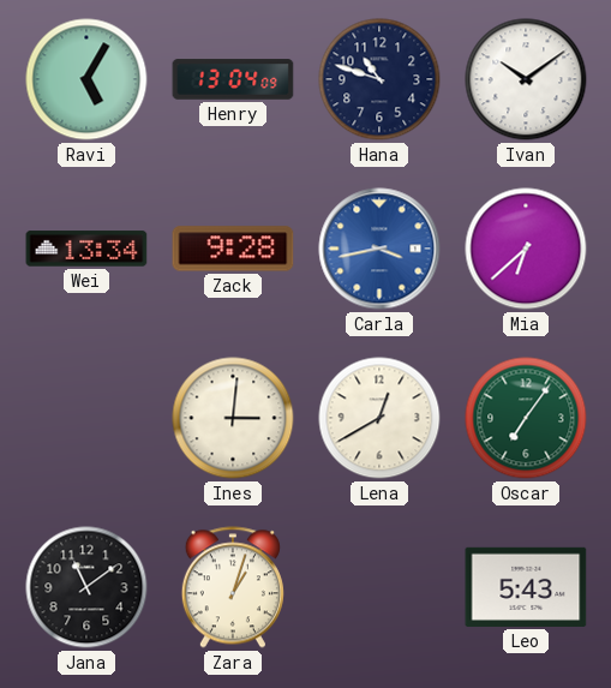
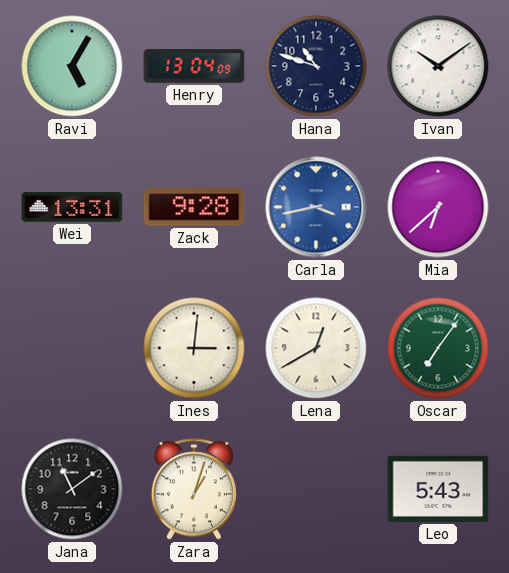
Wei: 13:34 -> 13:31
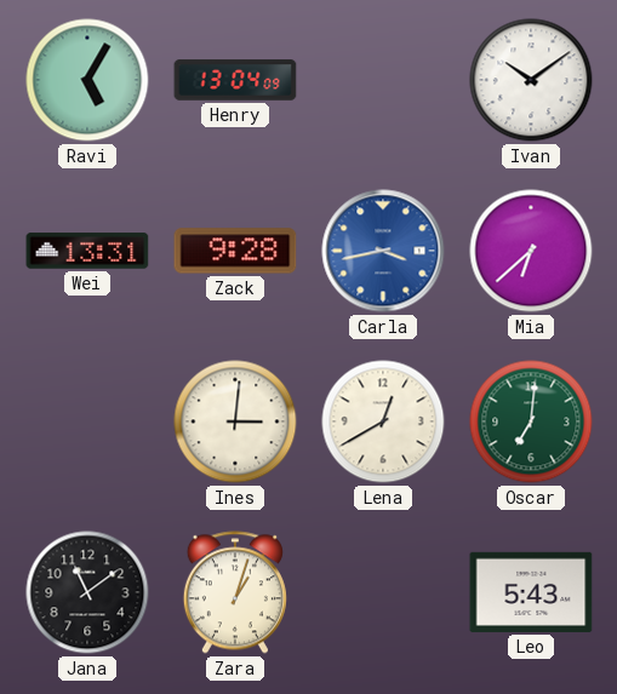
Hana: 10:48 -> none
Oscar: 7:06 -> 7:01
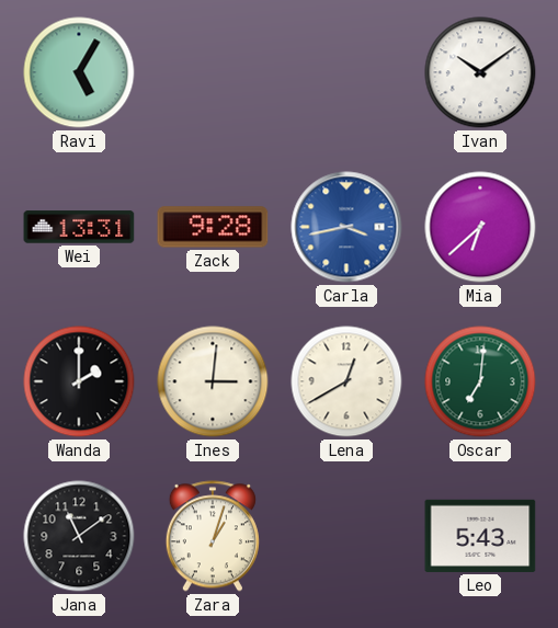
Henry: 13:04 -> none
Wanda: none -> 2:00
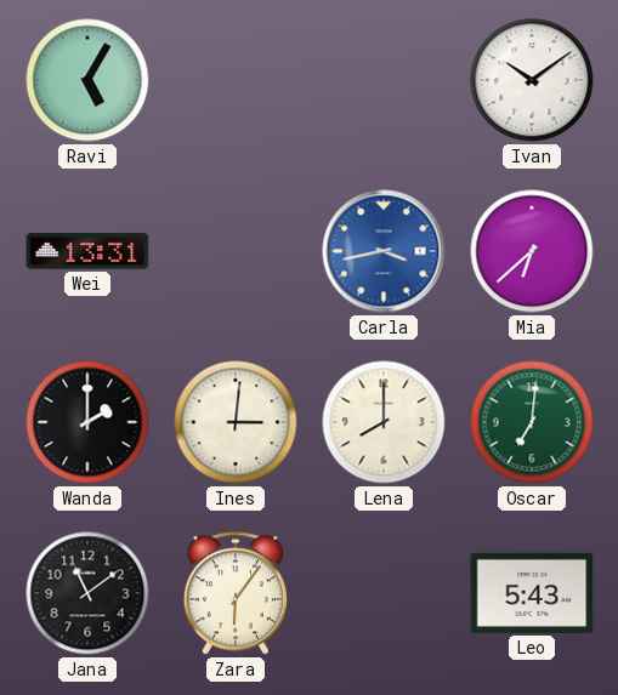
Zack: 9:28 -> none
Lena: 12:40 -> 8:00
Zara: 1:03 -> 6:06
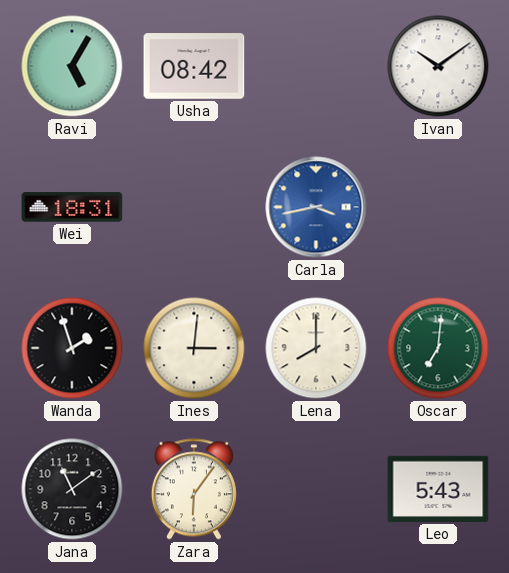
Usha: none -> 08:42
Wei: 13:31 -> 18:31
Mia: 6:38 -> none
Wanda: 2:00 -> 1:57
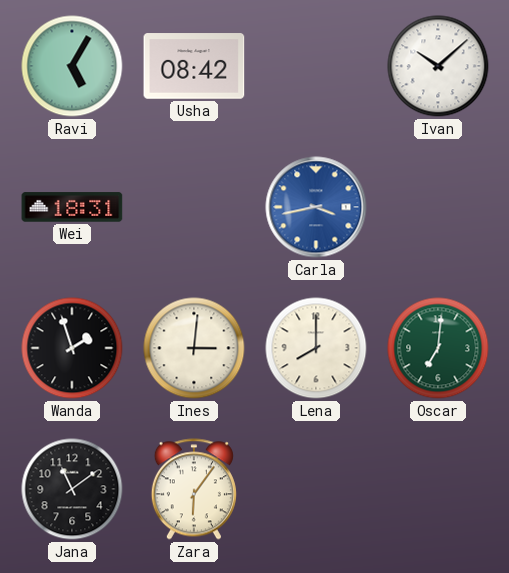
Ivan: 10:09 -> 10:08
Leo: 5:43 -> none
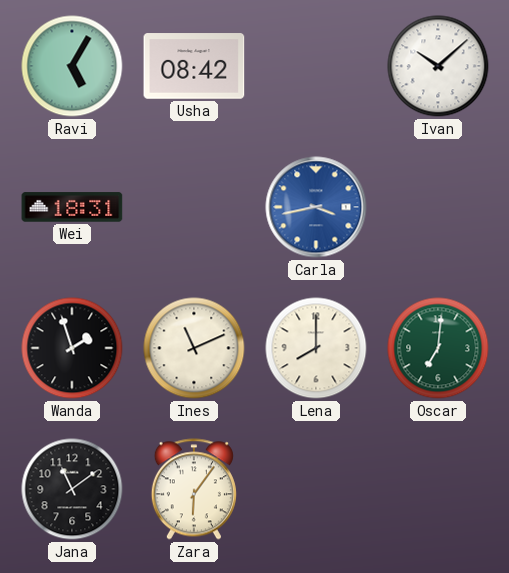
Ines: 3:01 -> 11:11
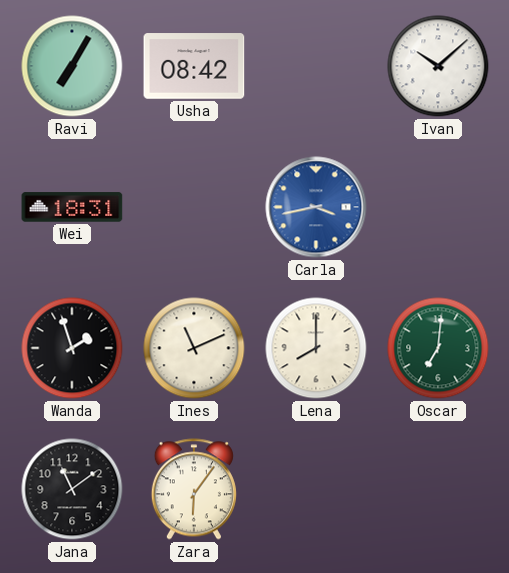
Ravi: 5:05 -> 7:05
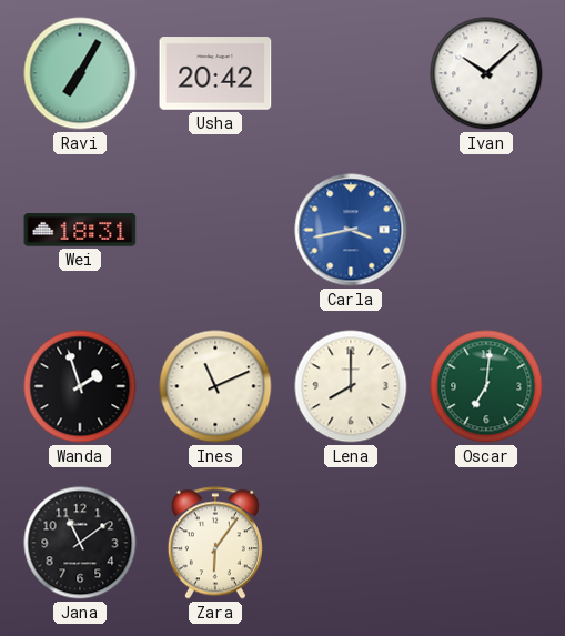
Usha: 08:42 -> 20:42
